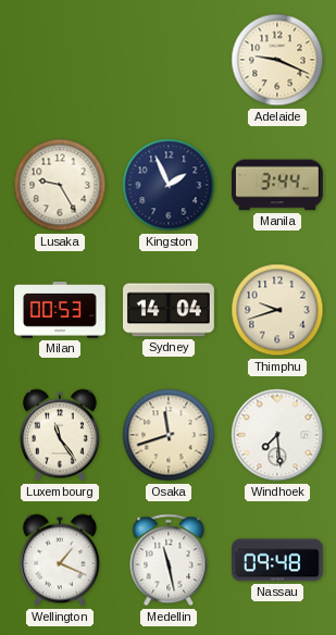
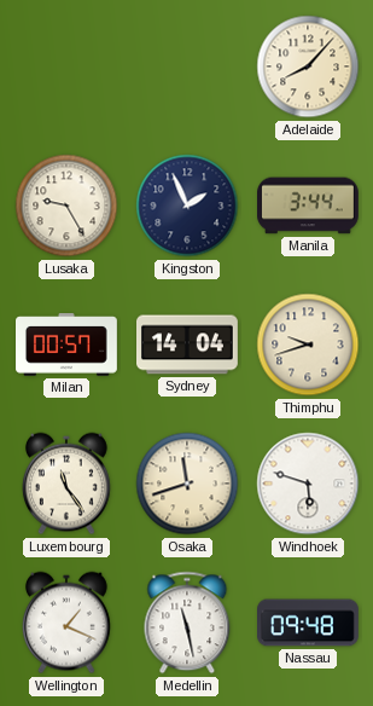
Adelaide: 9:19 -> 8:07
Milan: 00:53 -> 00:57
Windhoek: 7:29 -> 5:48
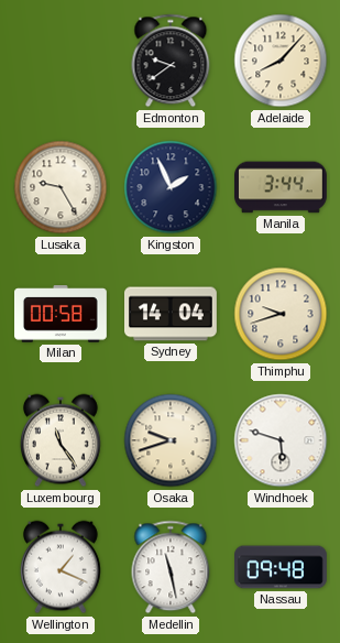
Edmonton: none -> 9:39
Milan: 00:57 -> 00:58
Osaka: 11:42 -> 9:42
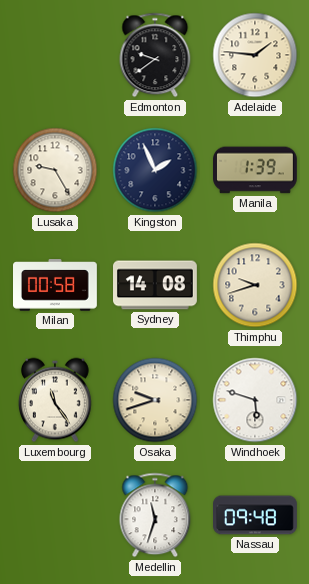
Adelaide: 8:07 -> 1:46
Manila: 3:44 -> 1:39
Sydney: 14:04 -> 14:08
Wellington: 1:19 -> none
Medellin: 11:28 -> 11:33
